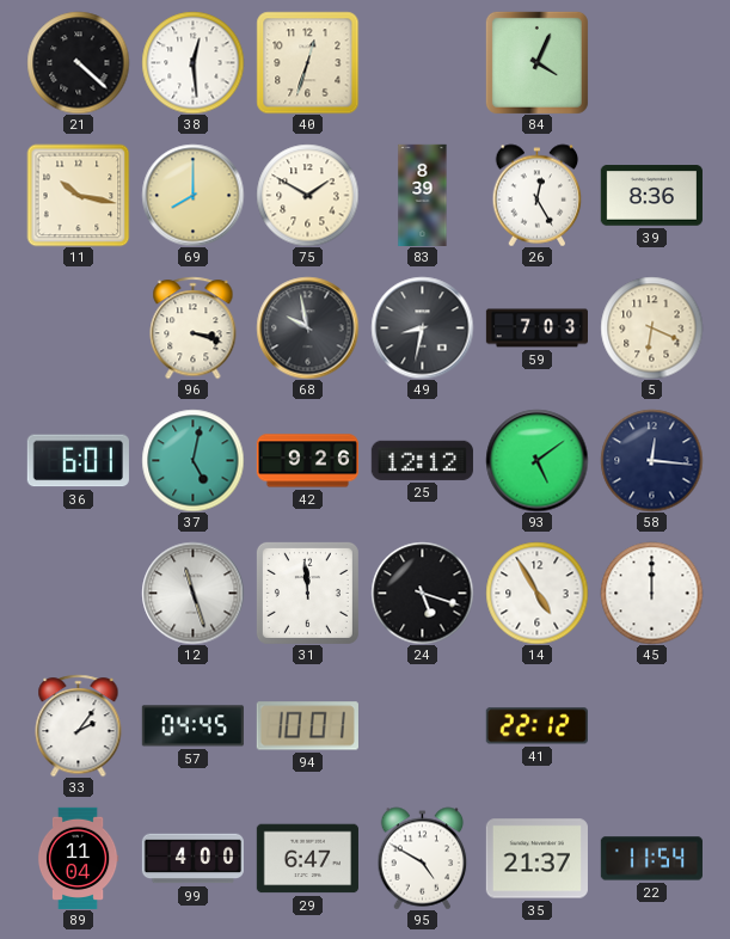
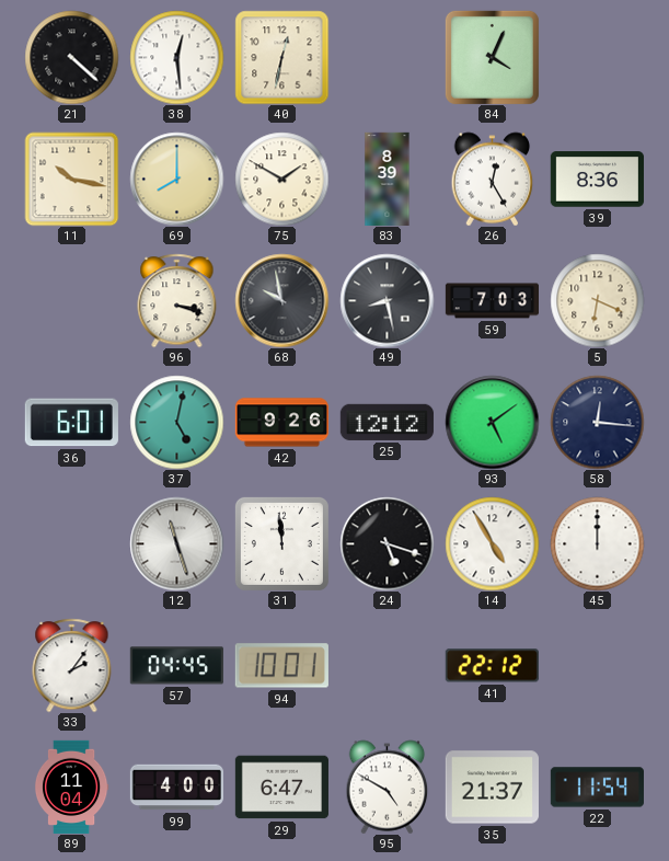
40: 12:33 -> 12:32
49: 8:32 -> 8:28
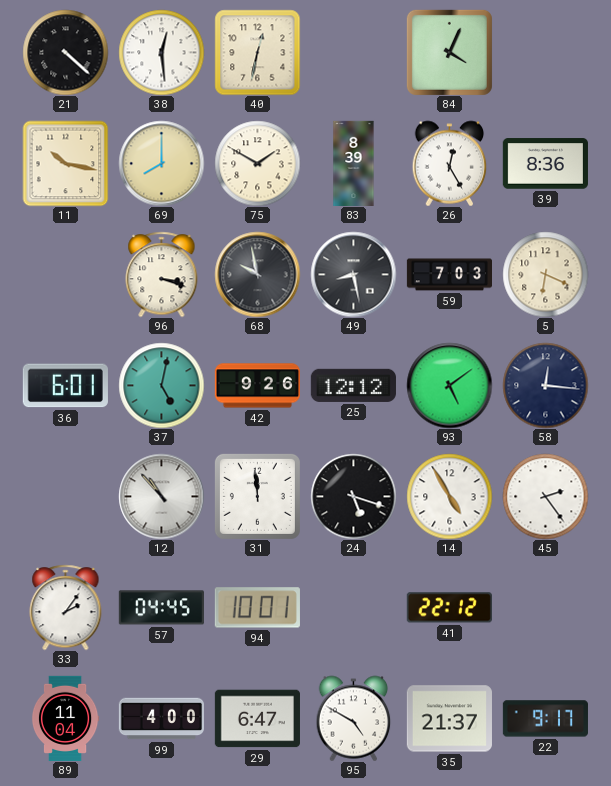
12: 11:27 -> 10:53
45: 12:00 -> 2:24
22: 11:54 -> 9:17
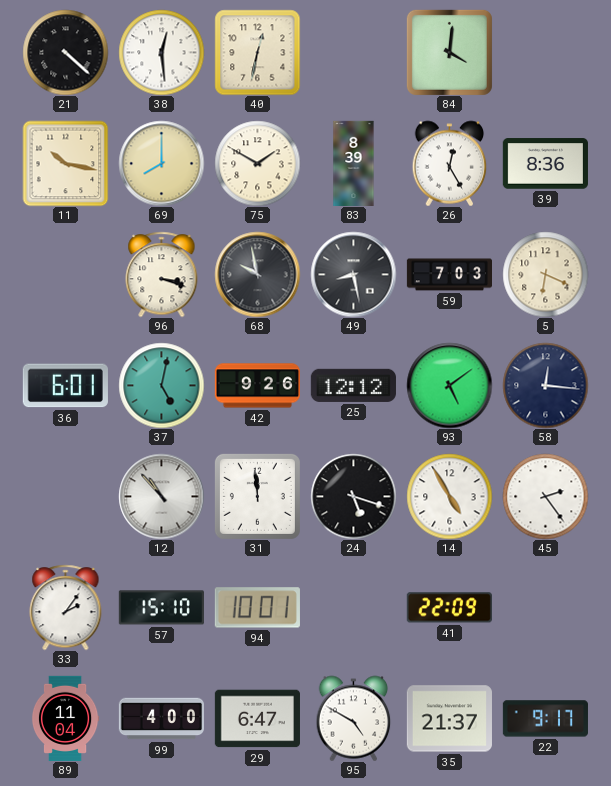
84: 4:04 -> 4:01
57: 04:45 -> 15:10
41: 22:12 -> 22:09
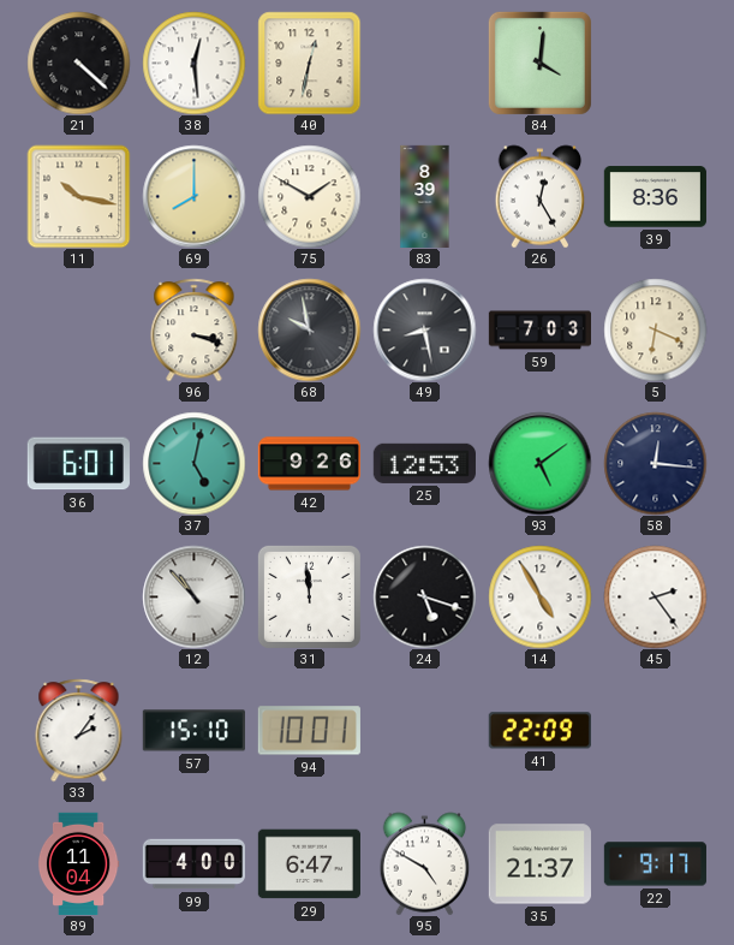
25: 12:12 -> 12:53
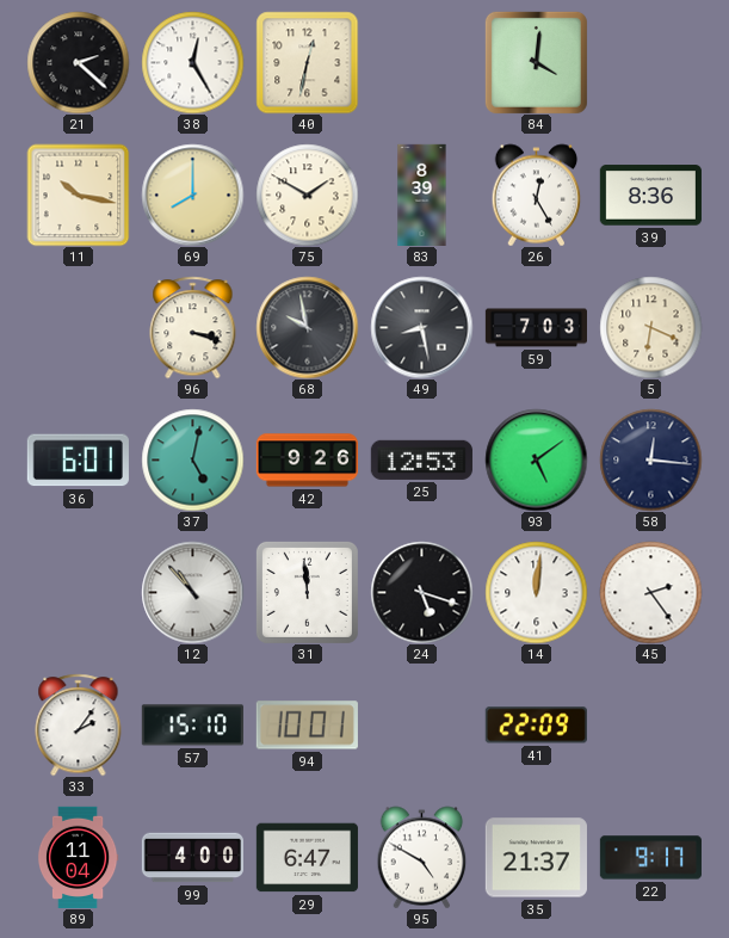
21: 4:22 -> 2:22
38: 12:29 -> 12:25
14: 4:55 -> 12:01
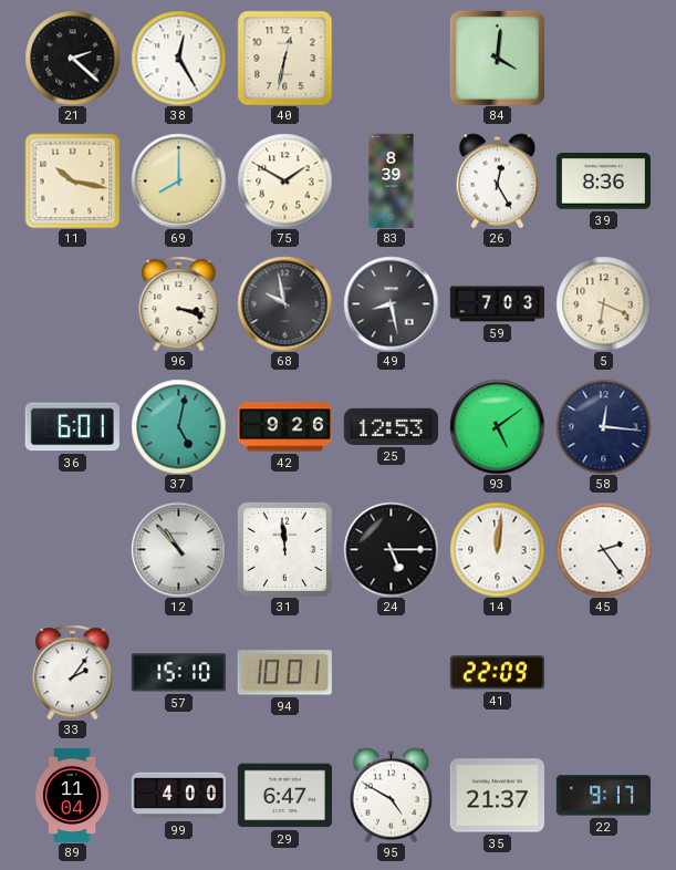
24: 5:18 -> 5:15
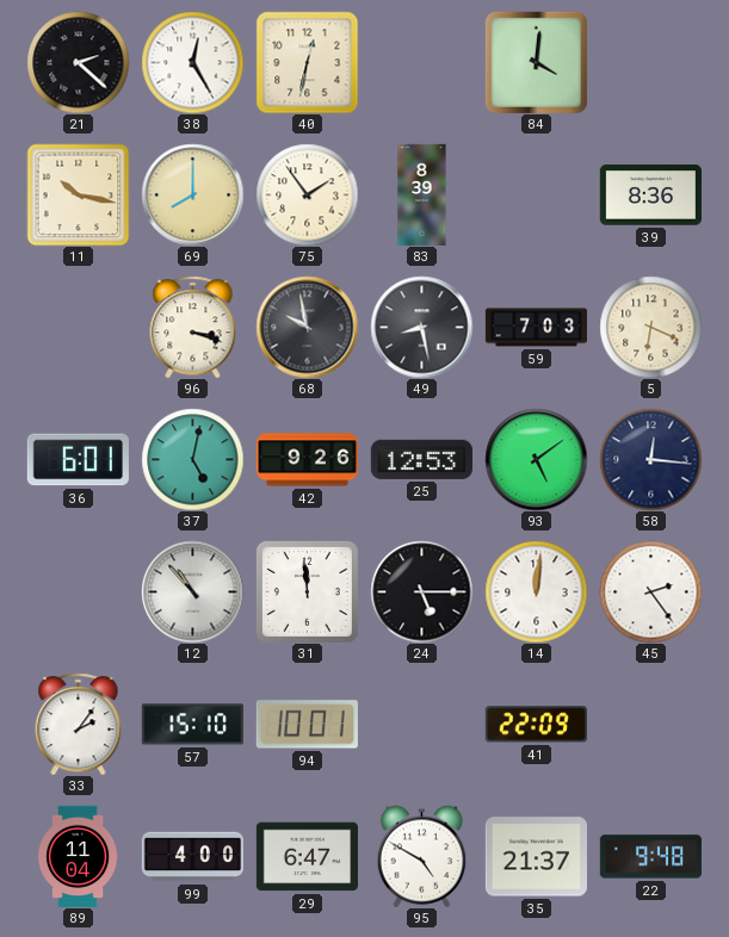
75: 1:50 -> 1:54
26: 12:25 -> none
22: 9:17 -> 9:48
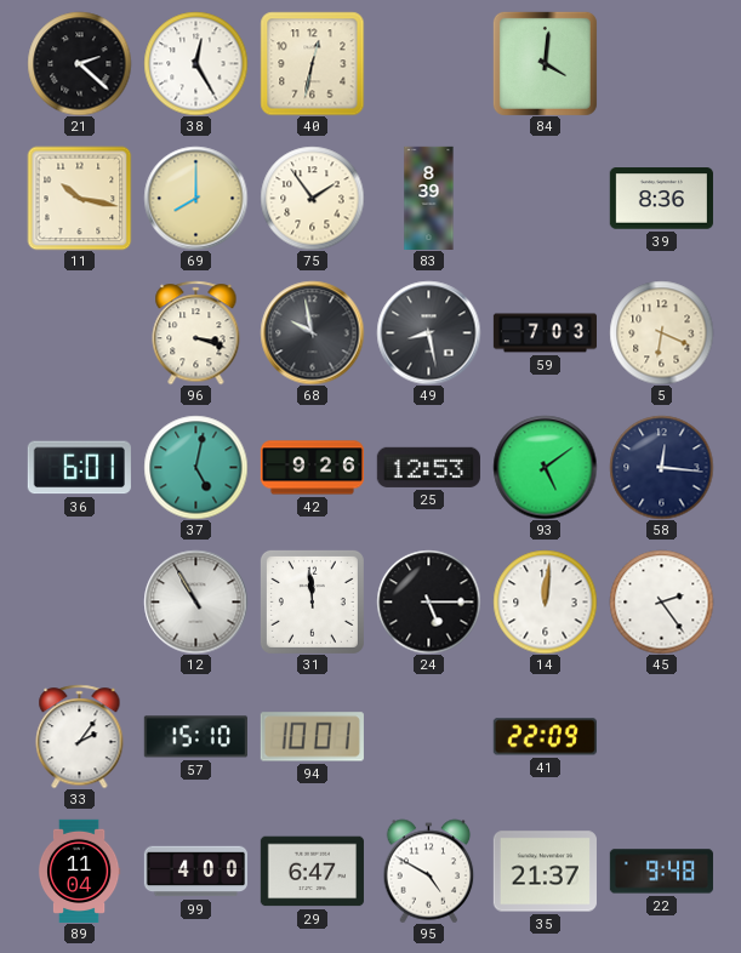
12: 10:53 -> 10:55
